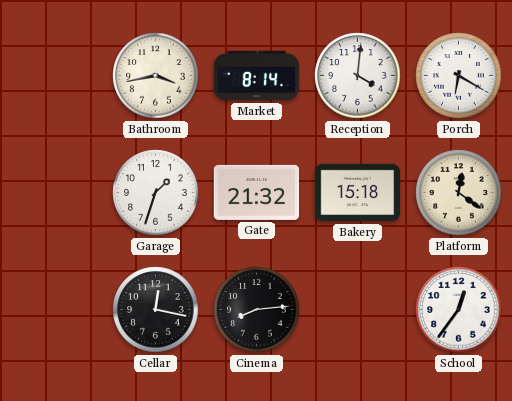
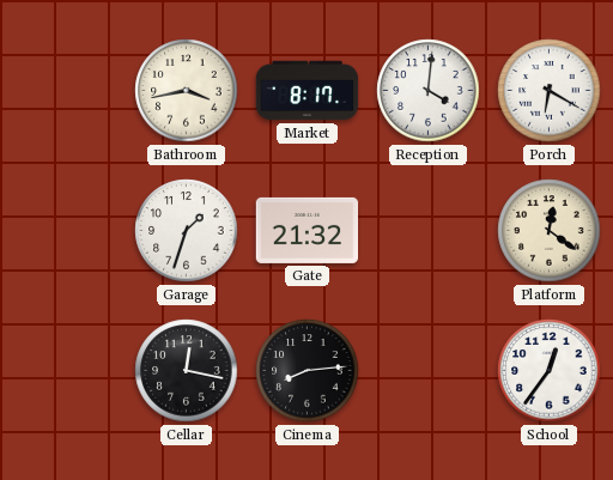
Market: 8:14 -> 8:17
Bakery: 15:18 -> none
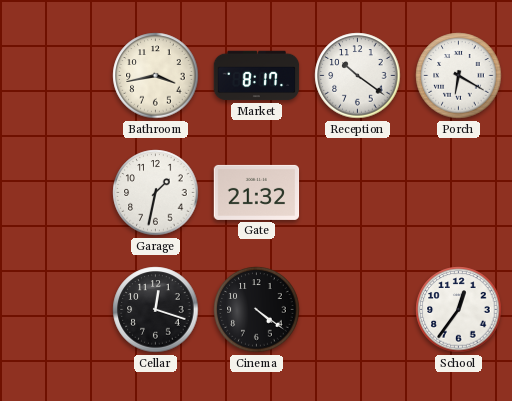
Reception: 4:01 -> 10:21
Garage: 1:33 -> 1:32
Platform: 12:21 -> none
Cellar: 12:17 -> 12:18
Cinema: 8:14 -> 4:21
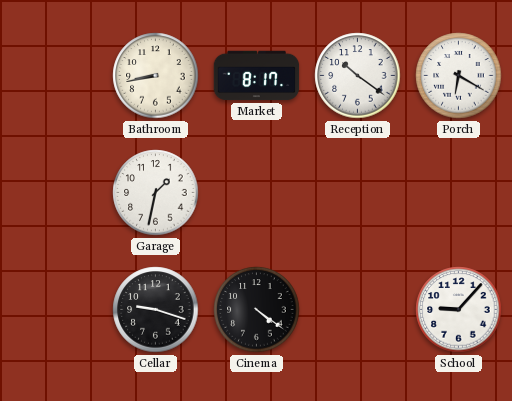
Bathroom: 3:43 -> 8:43
Gate: 21:32 -> none
Cellar: 12:18 -> 9:18
School: 12:36 -> 9:07
